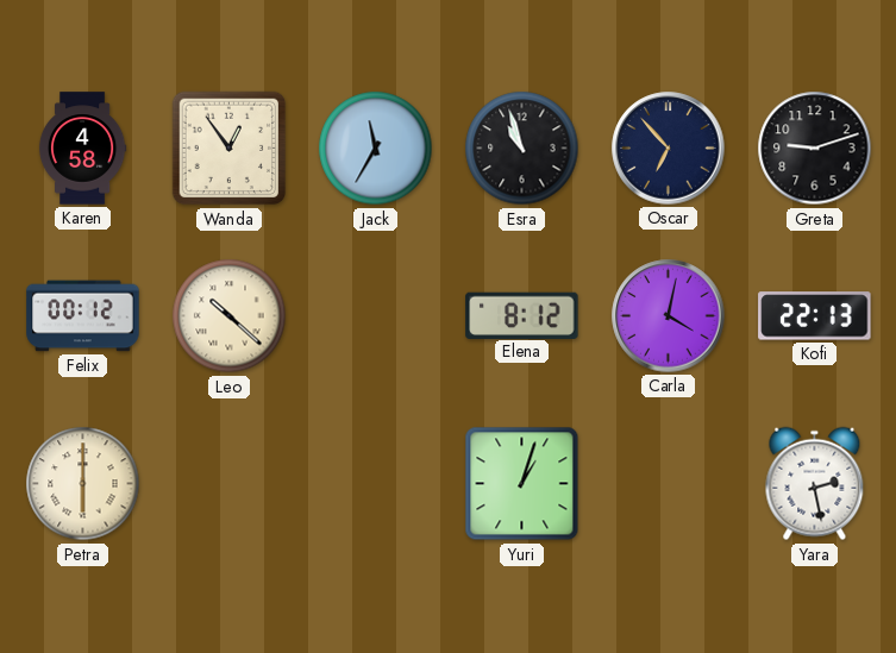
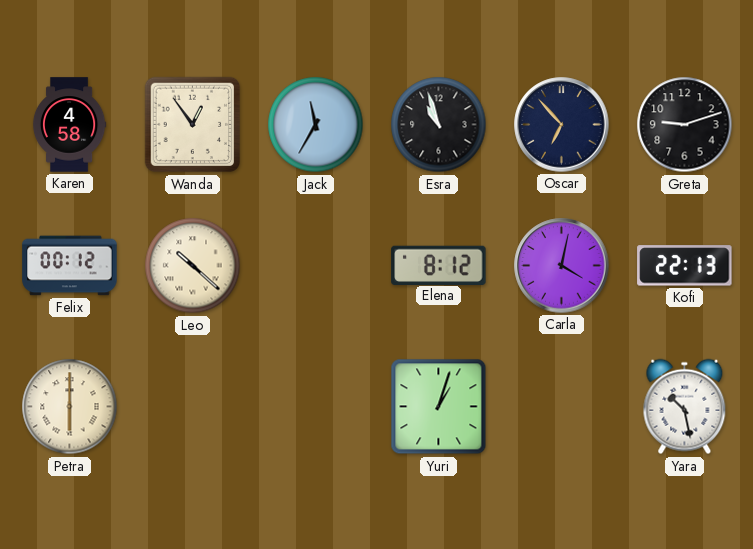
Yara: 2:28 -> 10:28
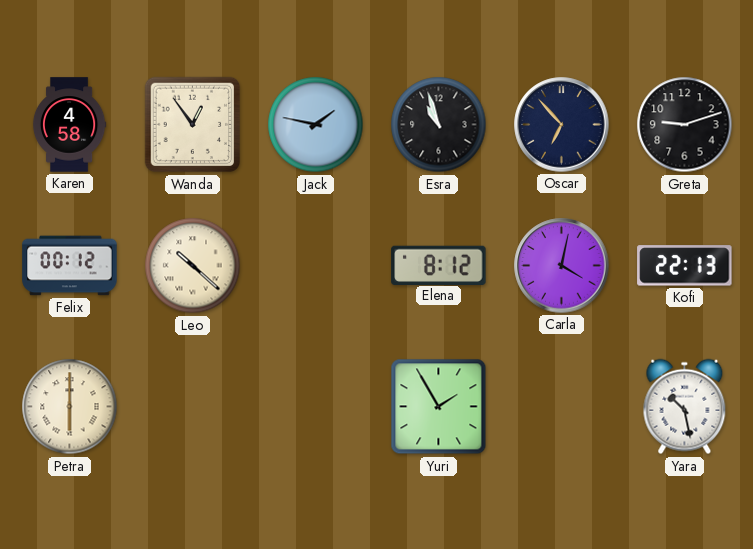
Jack: 11:35 -> 1:47
Yuri: 1:03 -> 1:55
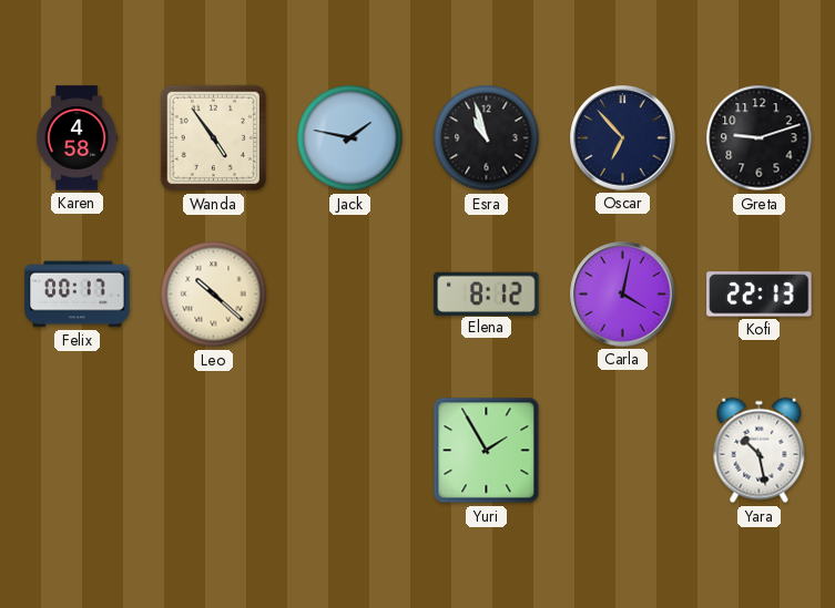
Wanda: 12:54 -> 4:54
Felix: 00:12 -> 00:17
Petra: 6:00 -> none
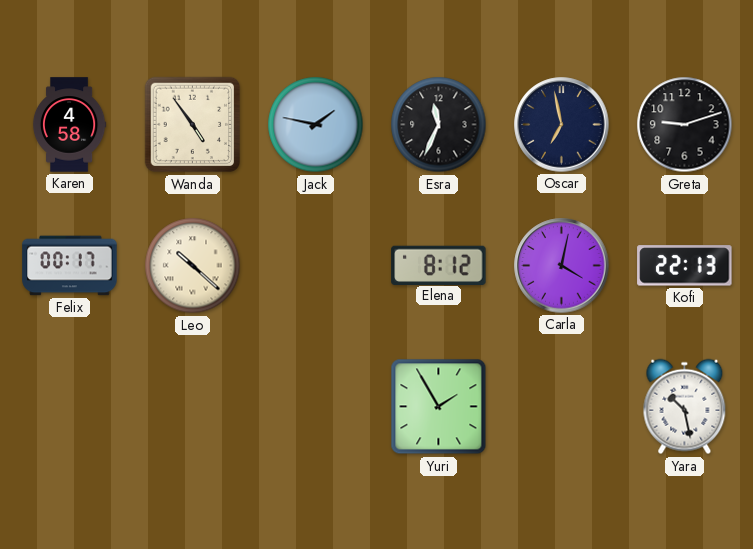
Esra: 10:57 -> 11:34
Oscar: 6:53 -> 6:58
